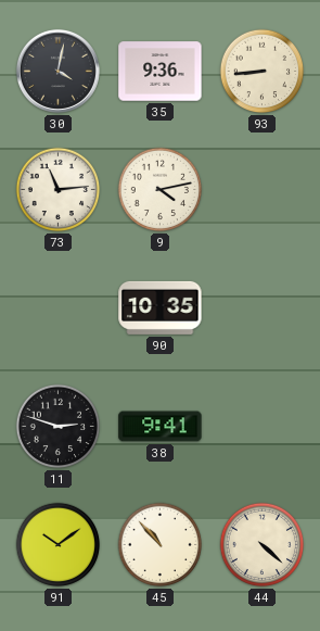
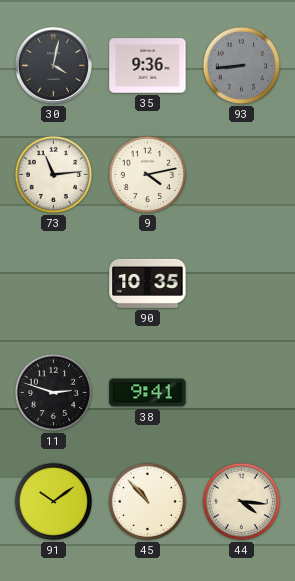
93 dial: cream -> grey
44: 4:22 -> 4:16
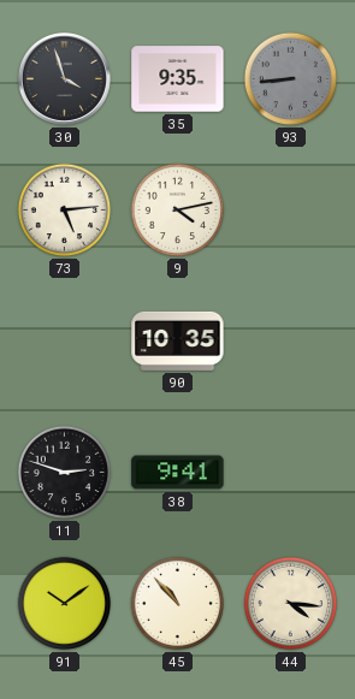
30: 4:02 -> 3:57
35: 9:36 -> 9:35
73: 11:14 -> 5:14
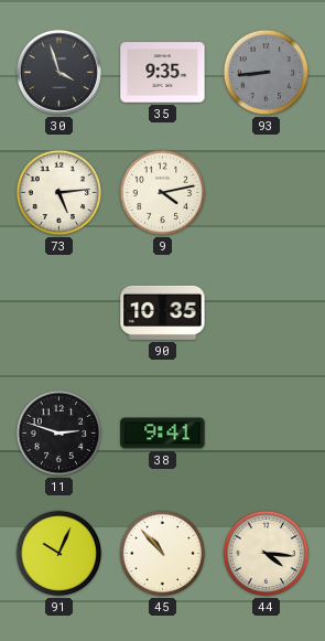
91: 10:09 -> 10:04
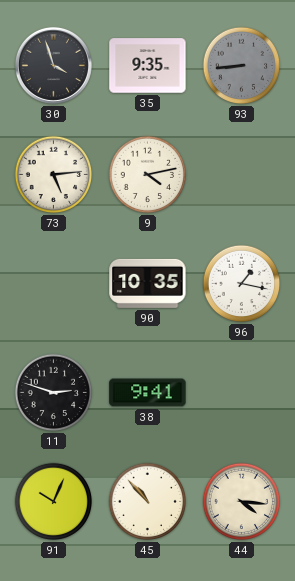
96: none -> 1:17
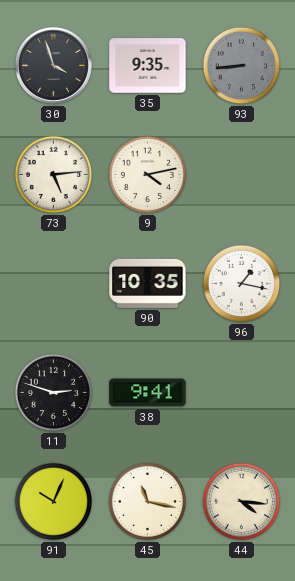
45: 10:53 -> 11:17
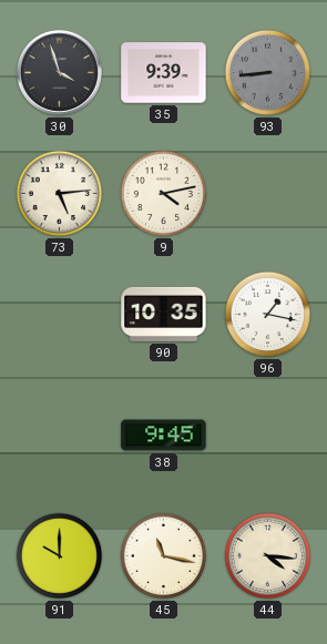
35: 9:35 -> 9:39
11: 2:48 -> none
38: 9:41 -> 9:45
91: 10:04 -> 10:00
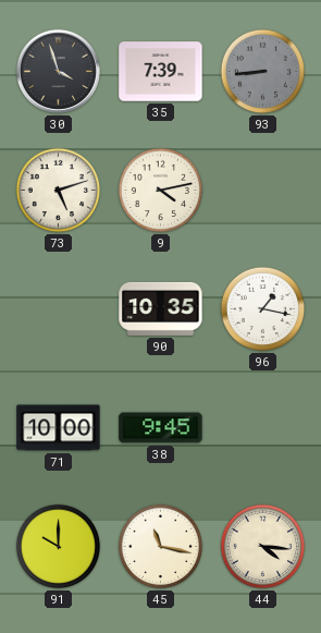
35: 9:39 -> 7:39
73: 5:14 -> 5:12
71: none -> 10:00
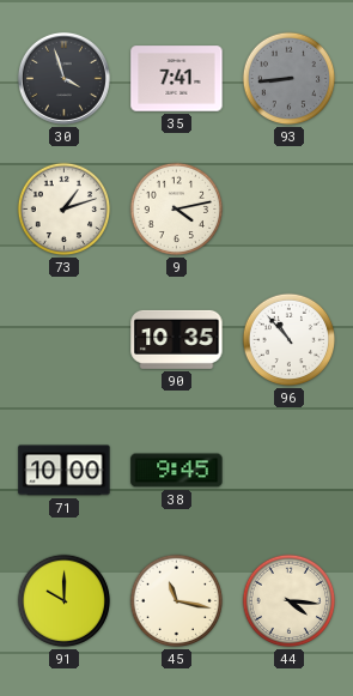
35: 7:39 -> 7:41
73: 5:12 -> 1:12
96: 1:17 -> 10:53
